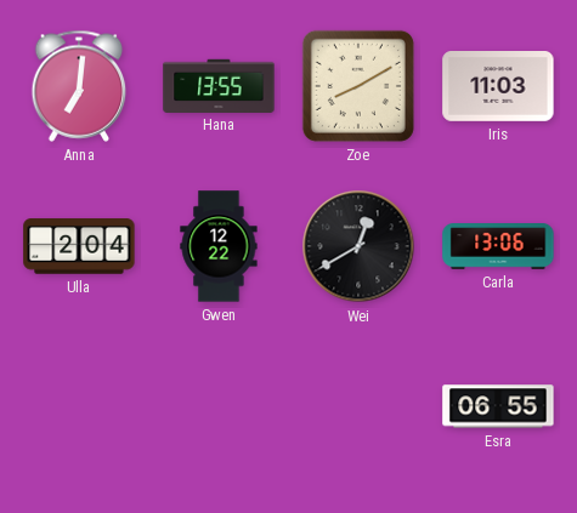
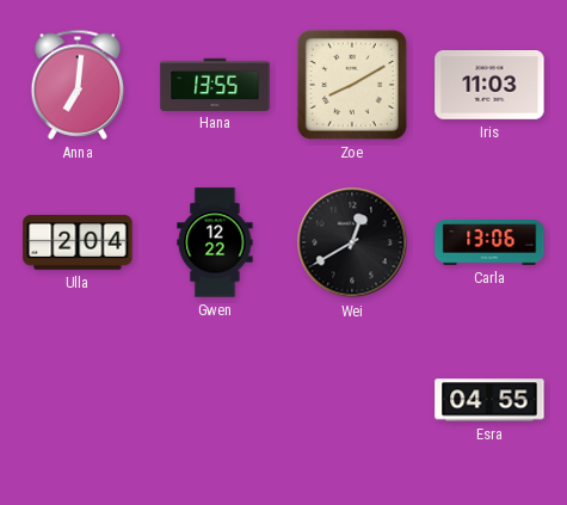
Esra: 06:55 -> 04:55
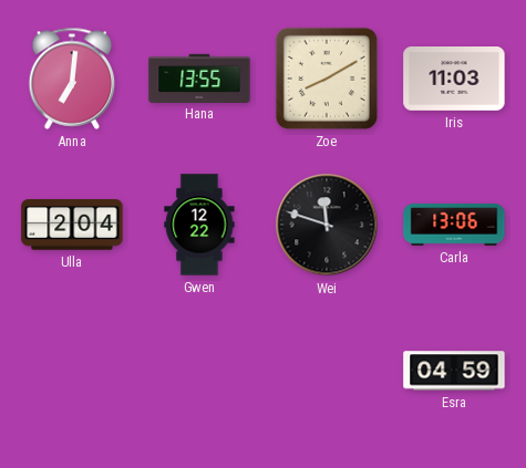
Wei: 12:40 -> 11:48
Esra: 04:55 -> 04:59
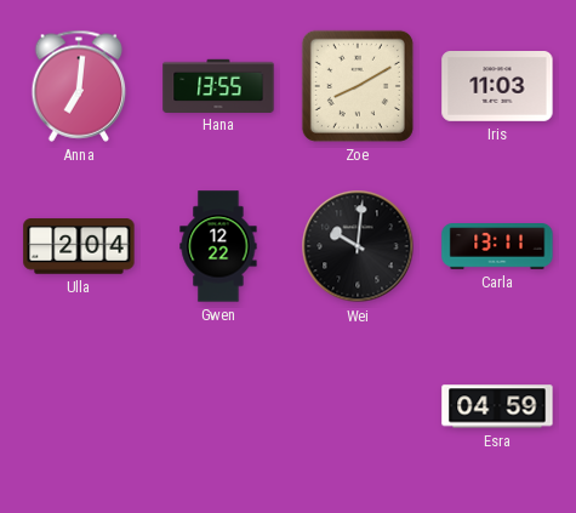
Wei: 11:48 -> 10:01
Carla: 13:06 -> 13:11
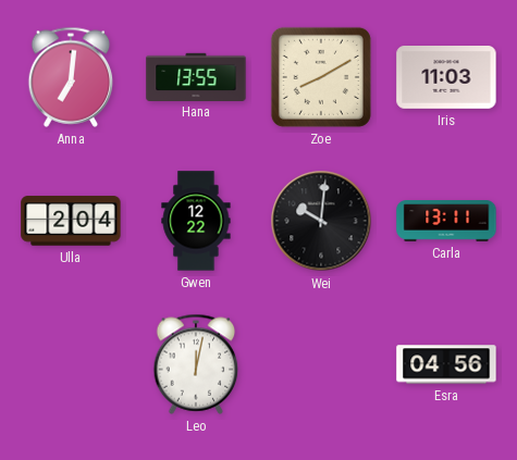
Leo: none -> 12:02
Esra: 04:59 -> 04:56
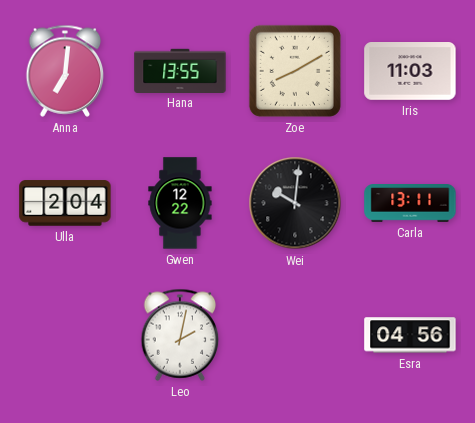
Leo: 12:02 -> 2:02
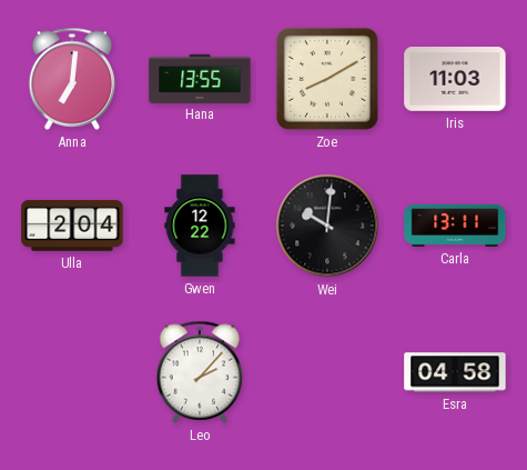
Leo: 2:02 -> 2:07
Esra: 04:56 -> 04:58
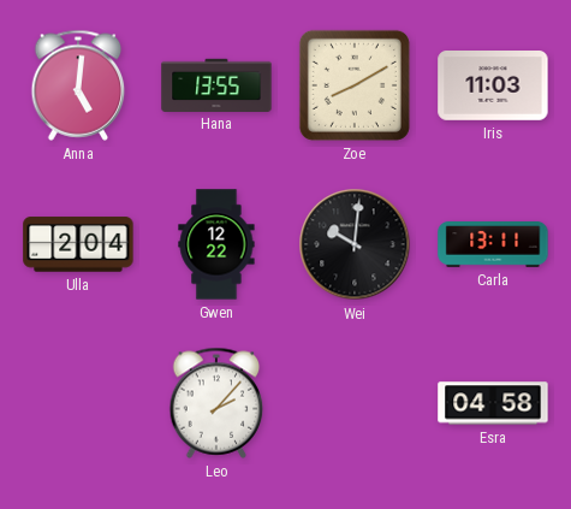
Anna: 7:01 -> 5:01
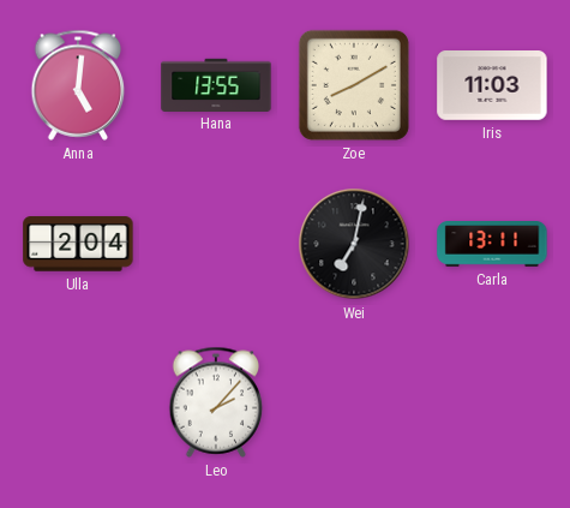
Gwen: 12:22 -> none
Wei: 10:01 -> 7:02
Esra: 04:58 -> none
